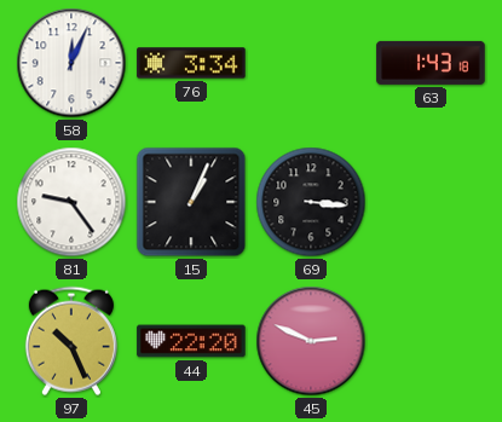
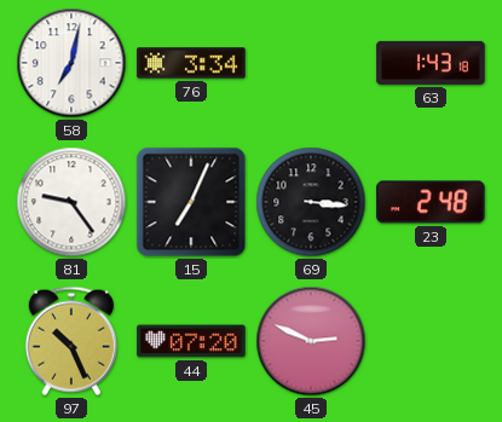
58: 12:04 -> 7:02
15: 1:04 -> 7:04
23: none -> 2:48
44: 22:20 -> 07:20
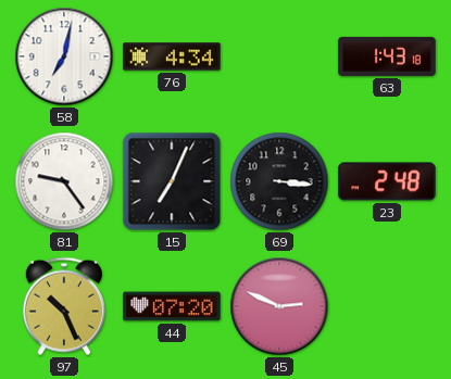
76: 3:34 -> 4:34
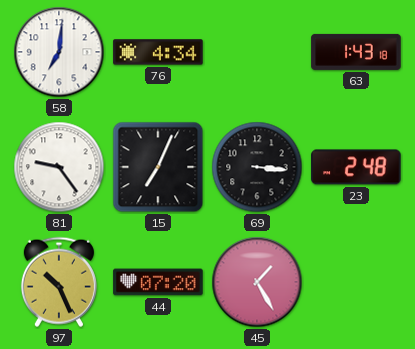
58: 7:02 -> 7:01
45: 2:49 -> 1:25
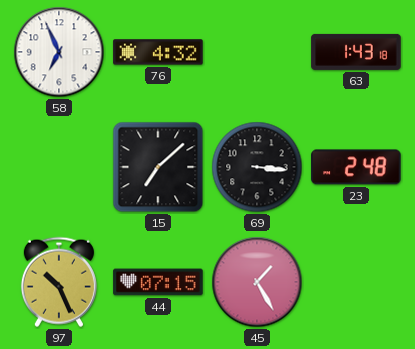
58: 7:01 -> 6:56
76: 4:34 -> 4:32
81: 9:24 -> none
15: 7:04 -> 7:08
44: 07:20 -> 07:15
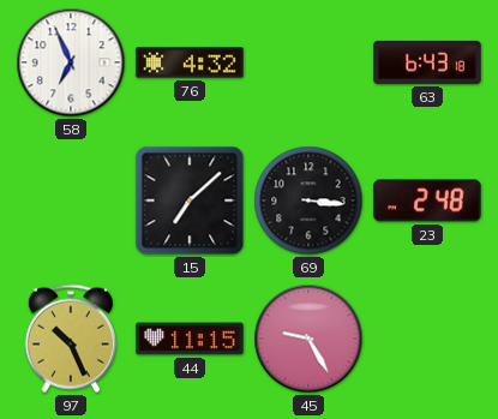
63: 1:43 -> 6:43
44: 07:15 -> 11:15
45: 1:25 -> 9:25
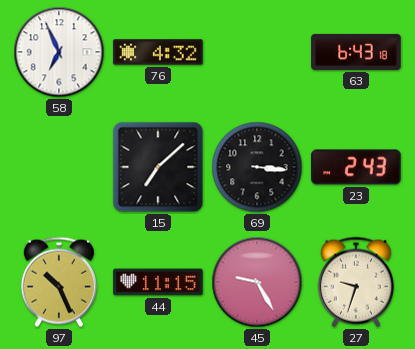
23: 2:48 -> 2:43
27: none -> 9:33
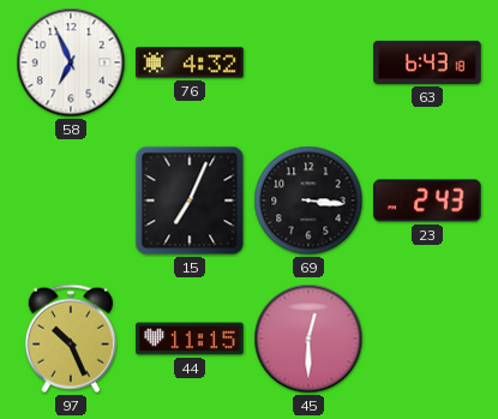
15: 7:08 -> 7:04
45: 9:25 -> 12:30
27: 9:33 -> none
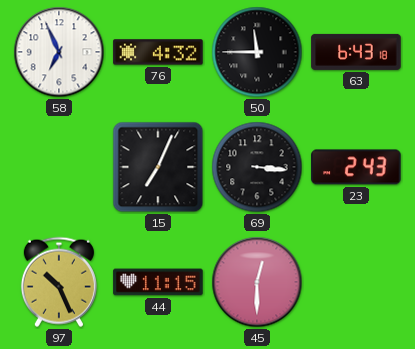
50: none -> 11:45
